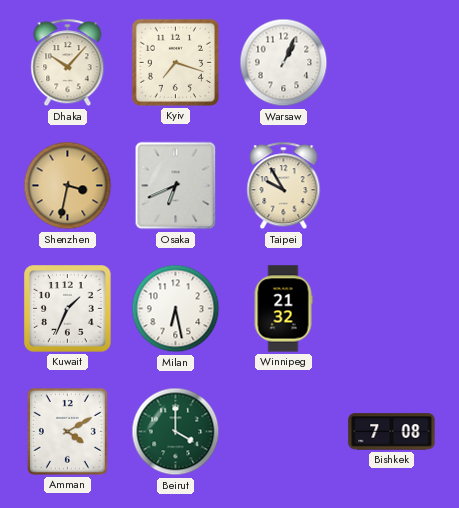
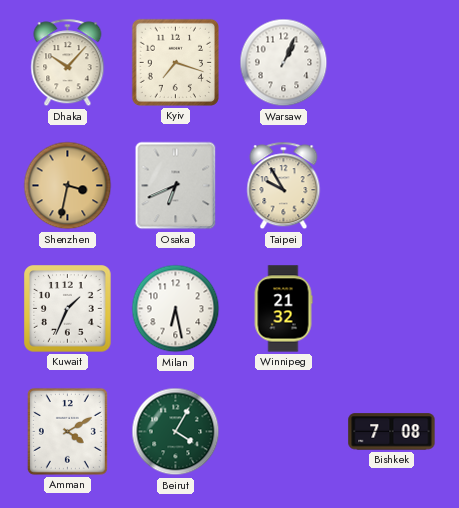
Beirut: 4:00 -> 4:05
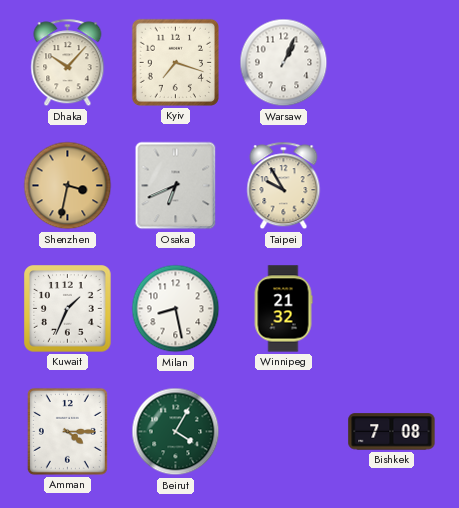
Milan: 6:28 -> 8:28
Amman: 4:10 -> 4:15
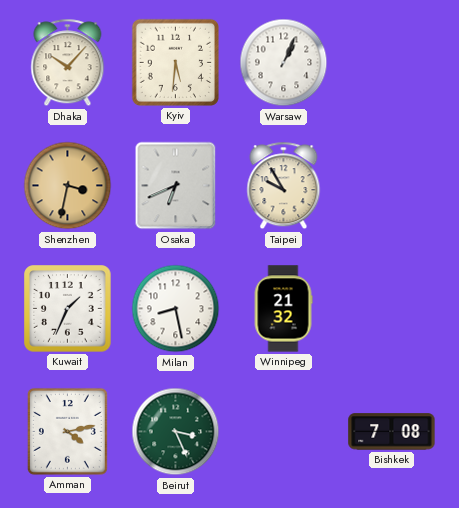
Kyiv: 7:18 -> 5:31
Amman: 4:15 -> 4:13
Beirut: 4:05 -> 3:26
